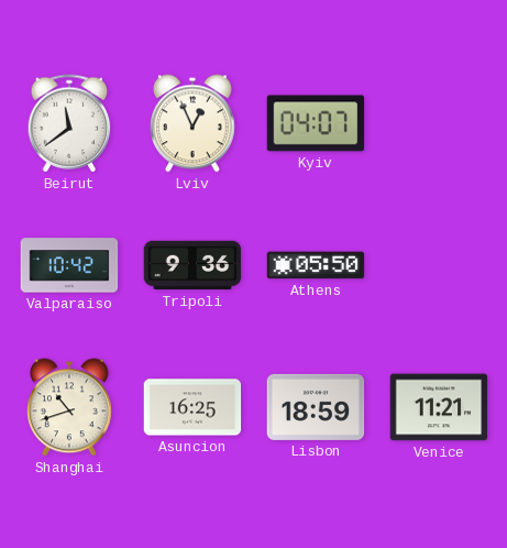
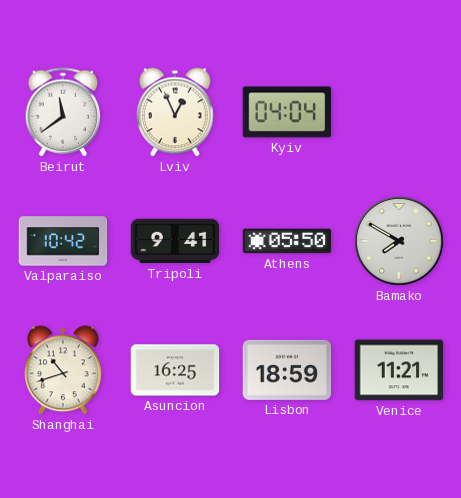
Kyiv: 04:07 -> 04:04
Tripoli: 9:36 -> 9:41
Bamako: none -> 7:50
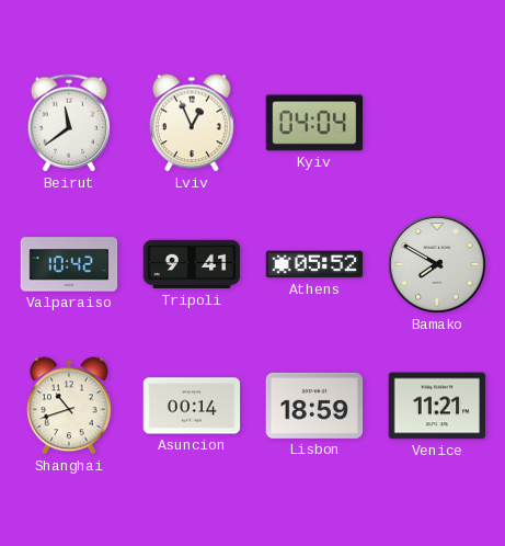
Athens: 05:50 -> 05:52
Asuncion: 16:25 -> 00:14
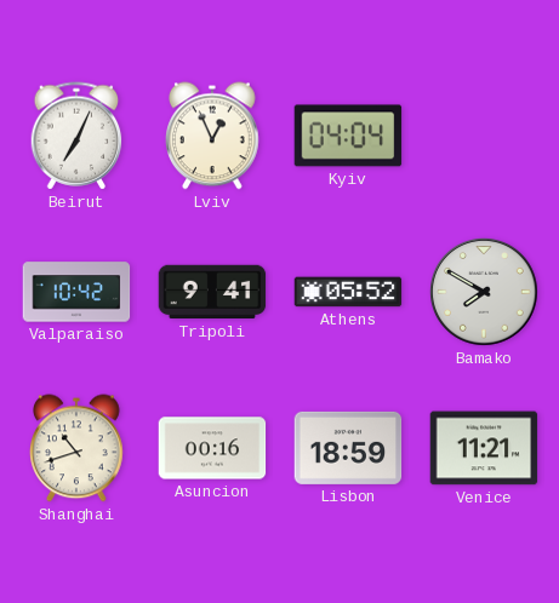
Beirut: 11:39 -> 7:04
Asuncion: 00:14 -> 00:16
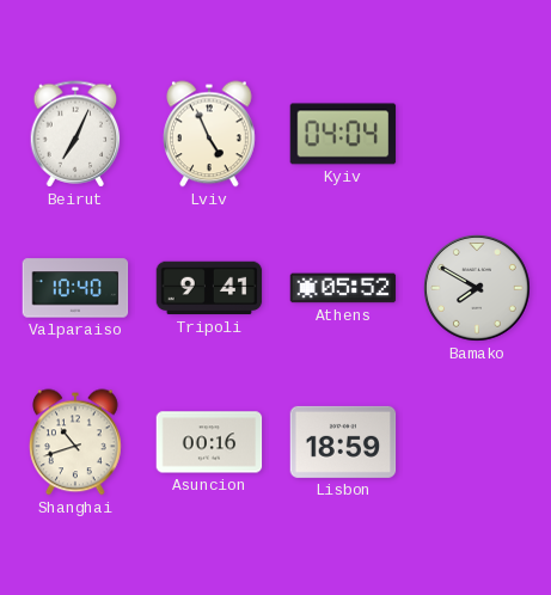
Lviv: 12:56 -> 4:56
Valparaiso: 10:42 -> 10:40
Venice: 11:21 -> none
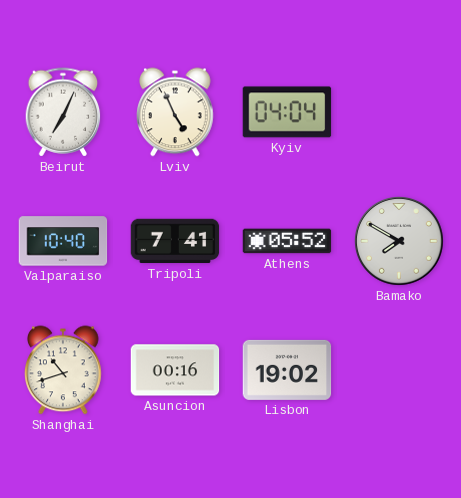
Tripoli: 9:41 -> 7:41
Lisbon: 18:59 -> 19:02
